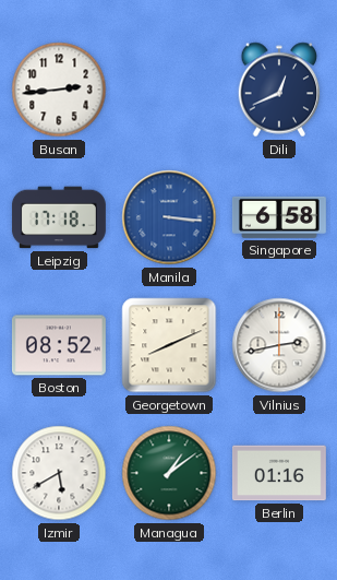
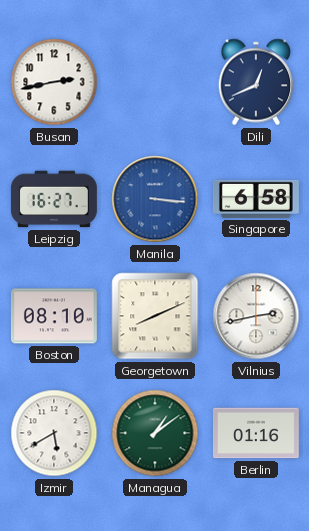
Busan: 2:44 -> 2:43
Leipzig: 17:18 -> 16:27
Boston: 08:52 -> 08:10
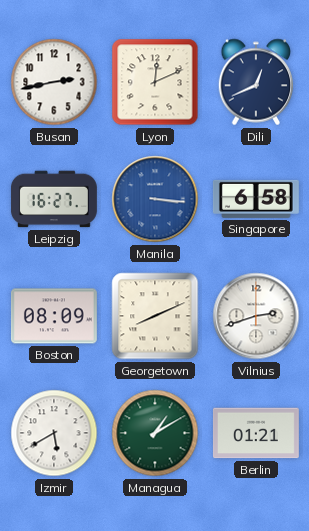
Lyon: none -> 12:11
Boston: 08:10 -> 08:09
Vilnius: 2:43 -> 2:42
Managua: 1:09 -> 1:10
Berlin: 01:16 -> 01:21
